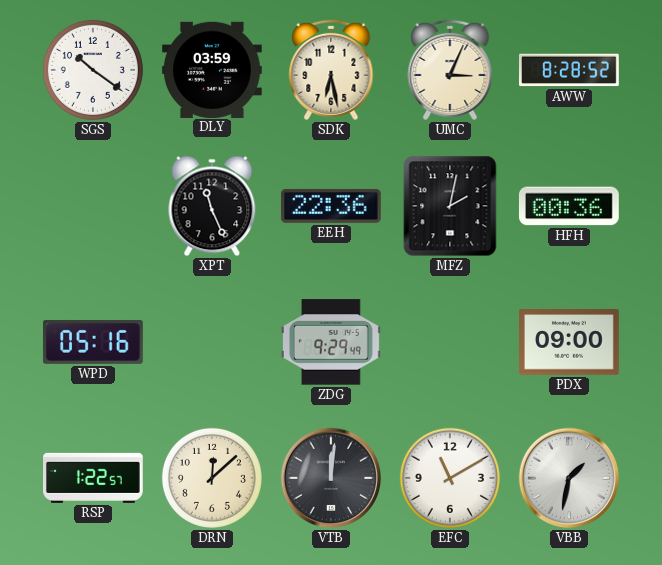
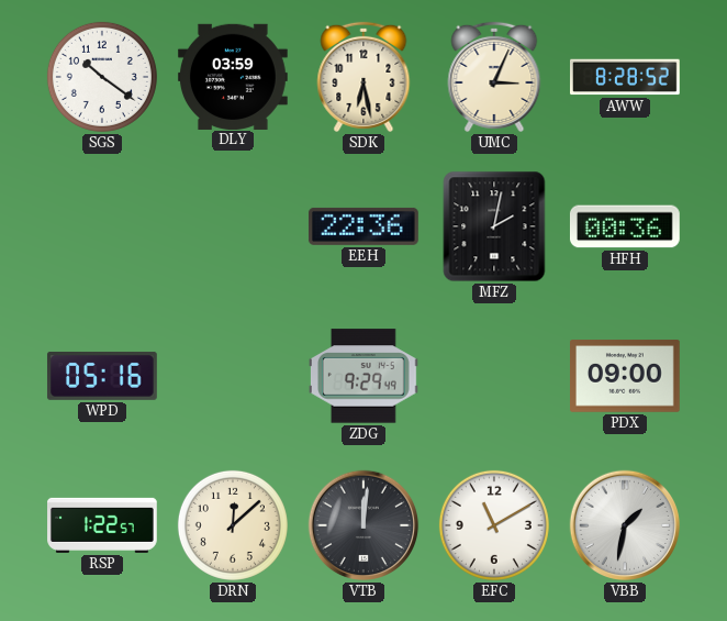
XPT: 11:26 -> none
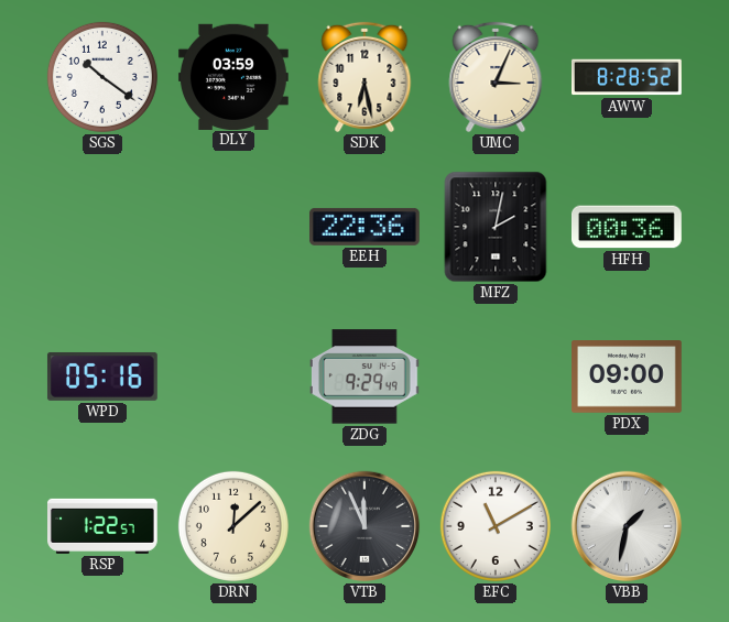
VTB: 12:01 -> 11:56
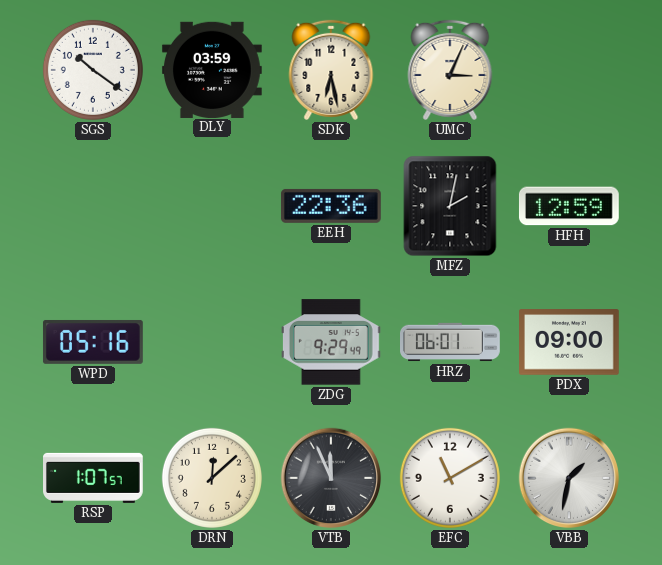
AWW: 8:28 -> none
HFH: 00:36 -> 12:59
HRZ: none -> 06:01
RSP: 1:22 -> 1:07
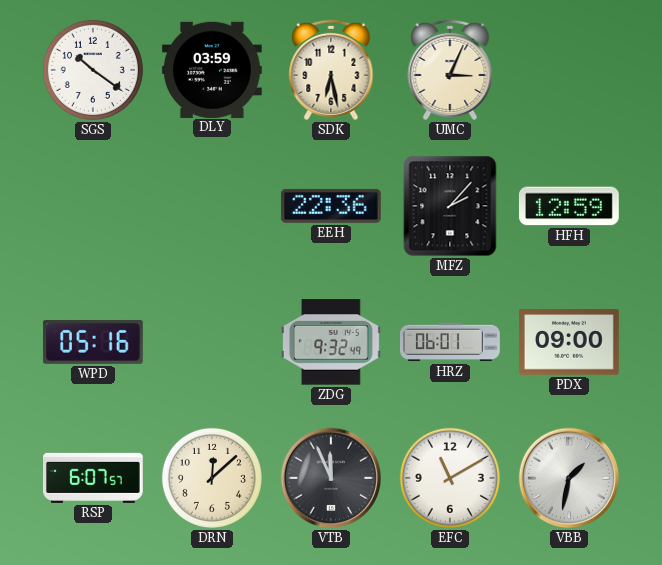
MFZ: 2:02 -> 2:07
ZDG: 9:29 -> 9:32
RSP: 1:07 -> 6:07
